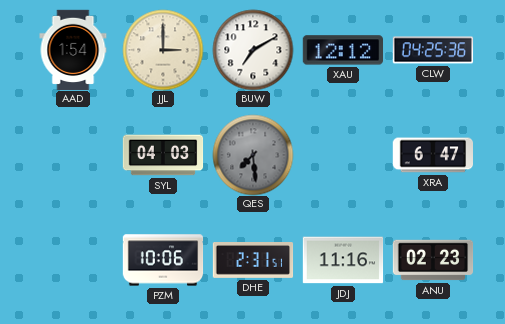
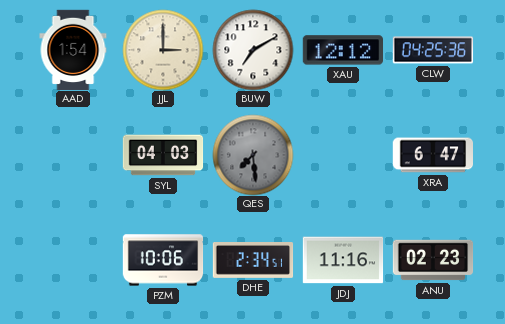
DHE: 2:31 -> 2:34
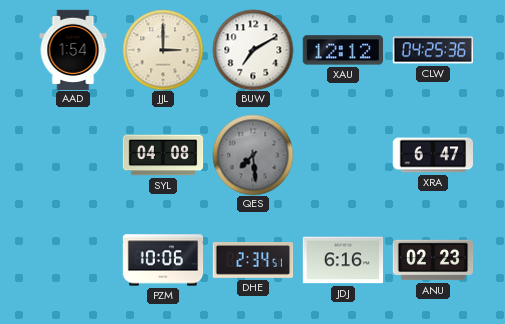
SYL: 04:03 -> 04:08
JDJ: 11:16 -> 6:16
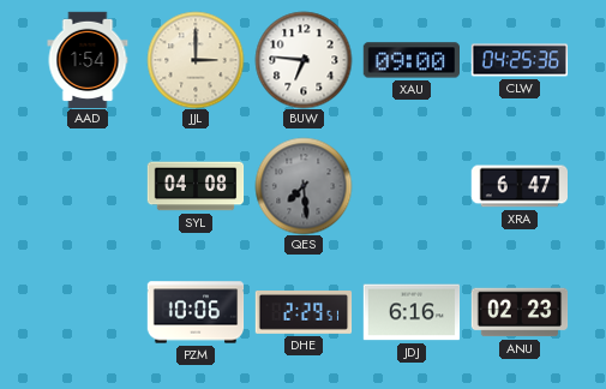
BUW: 7:10 -> 6:46
XAU: 12:12 -> 09:00
DHE: 2:34 -> 2:29
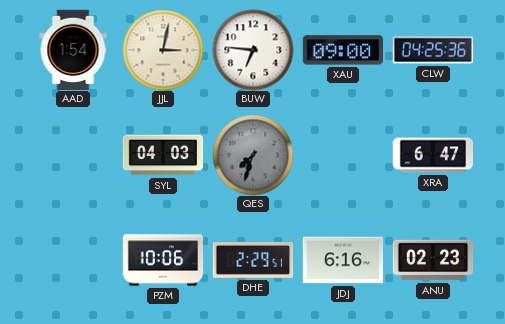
JJL: 3:00 -> 3:02
SYL: 04:08 -> 04:03
QES: 7:29 -> 7:33
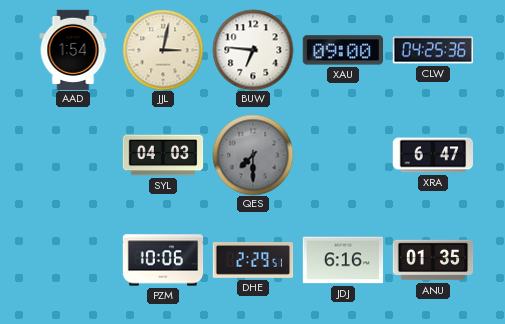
QES: 7:33 -> 7:30
ANU: 02:23 -> 01:35
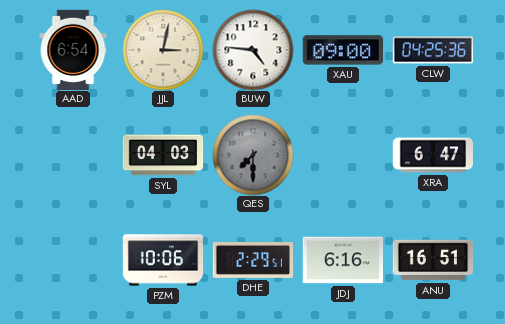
AAD: 1:54 -> 6:54
BUW: 6:46 -> 4:46
ANU: 01:35 -> 16:51
